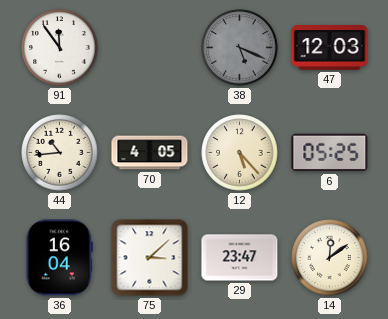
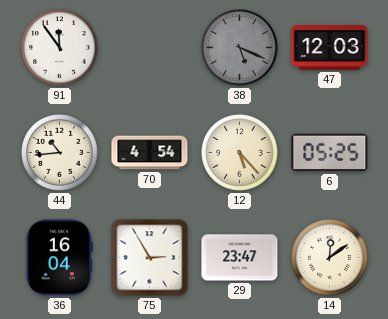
70: 4:05 -> 4:54
75: 3:08 -> 2:55
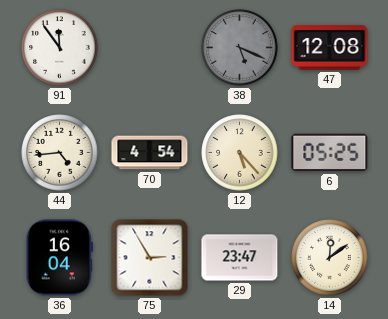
47: 12:03 -> 12:08
44: 10:44 -> 4:44
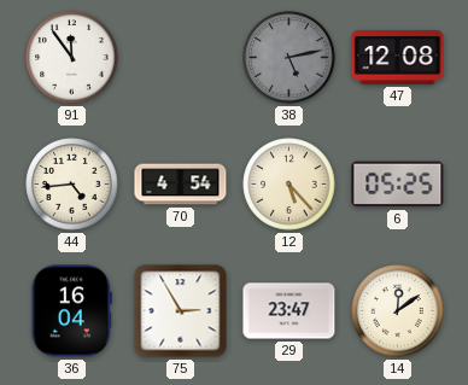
38: 5:19 -> 5:13
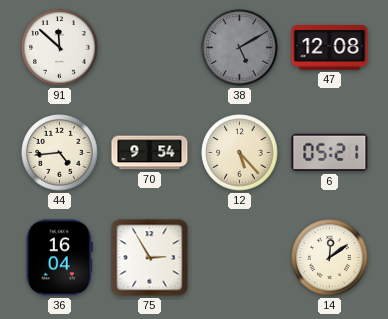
91: 11:54 -> 11:52
38: 5:13 -> 5:10
70: 4:54 -> 9:54
6: 05:25 -> 05:21
29: 23:47 -> none
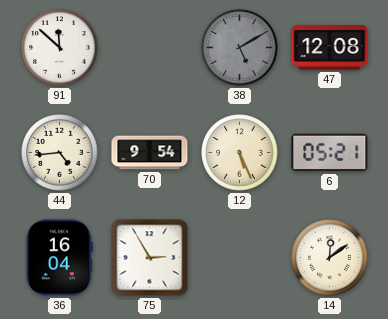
12: 5:23 -> 5:26
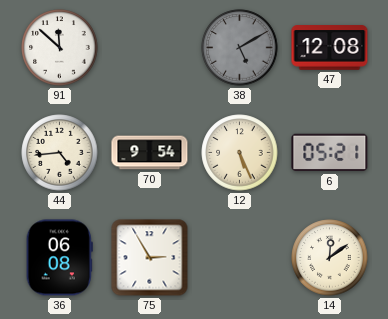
36: 16:04 -> 06:08
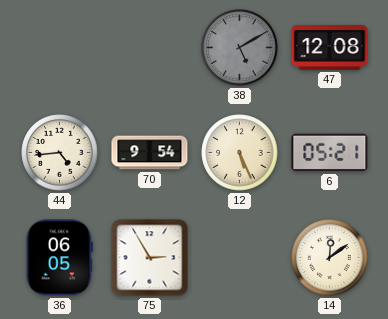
91: 11:52 -> none
36: 06:08 -> 06:05
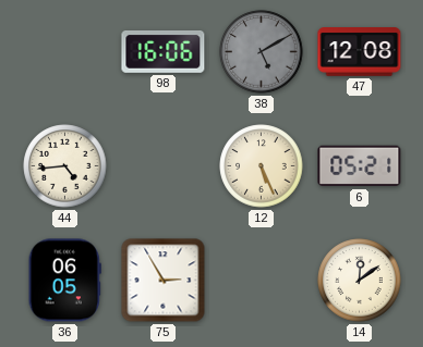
98: none -> 16:06
70: 9:54 -> none
